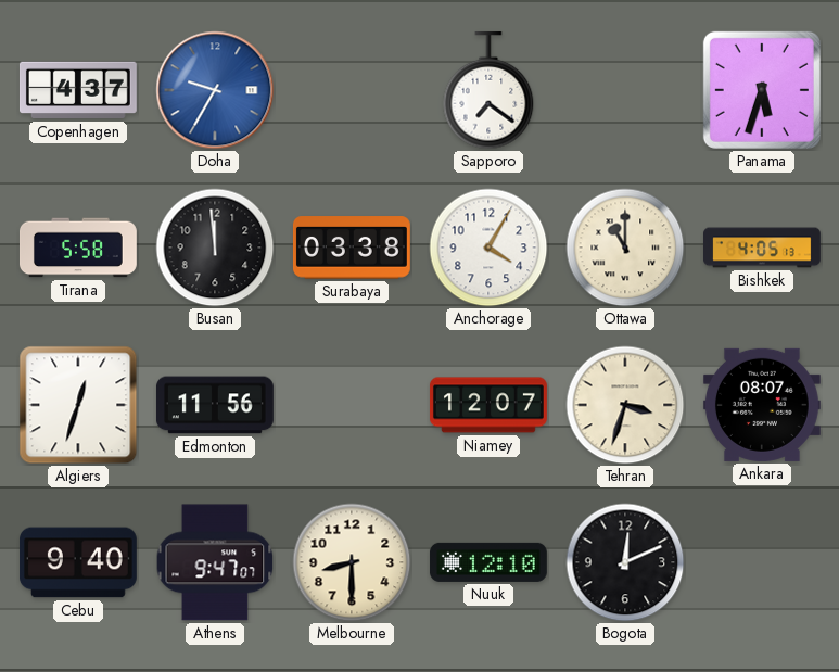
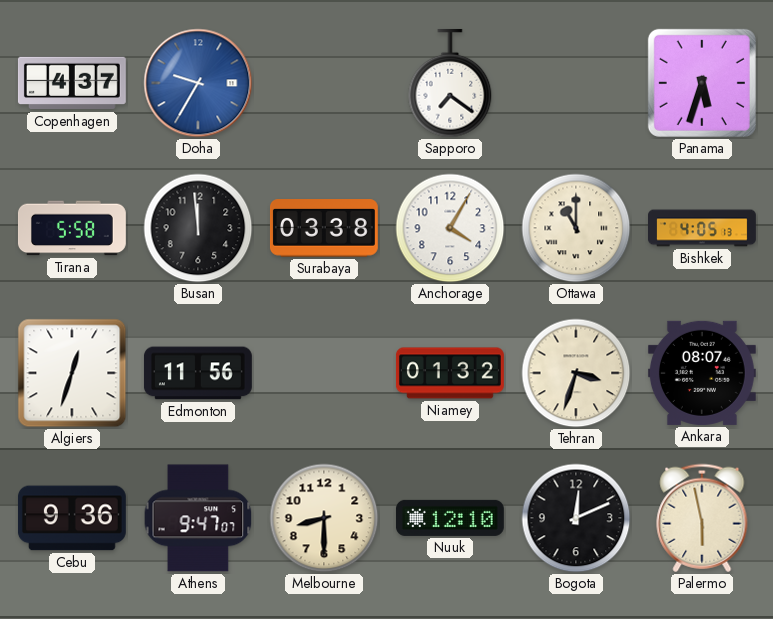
Niamey: 12:07 -> 01:32
Cebu: 9:40 -> 9:36
Palermo: none -> 5:58
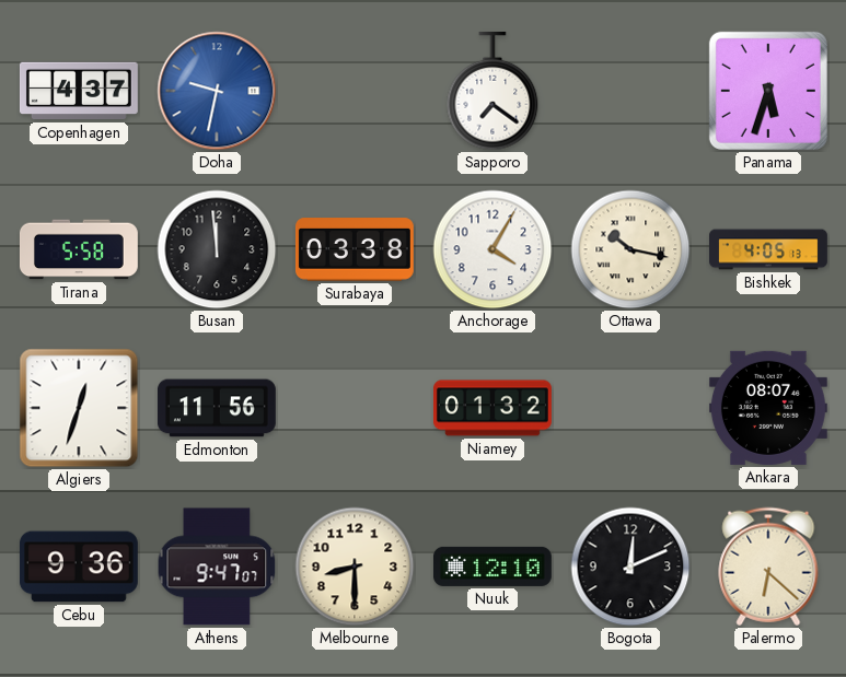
Doha: 9:35 -> 9:32
Ottawa: 11:00 -> 10:17
Tehran: 3:33 -> none
Palermo: 5:58 -> 6:22
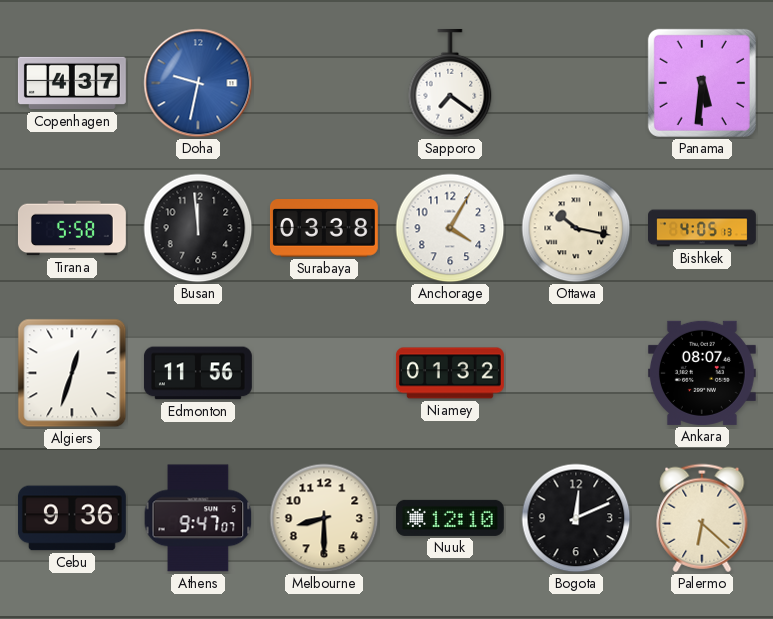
Panama: 5:33 -> 5:31
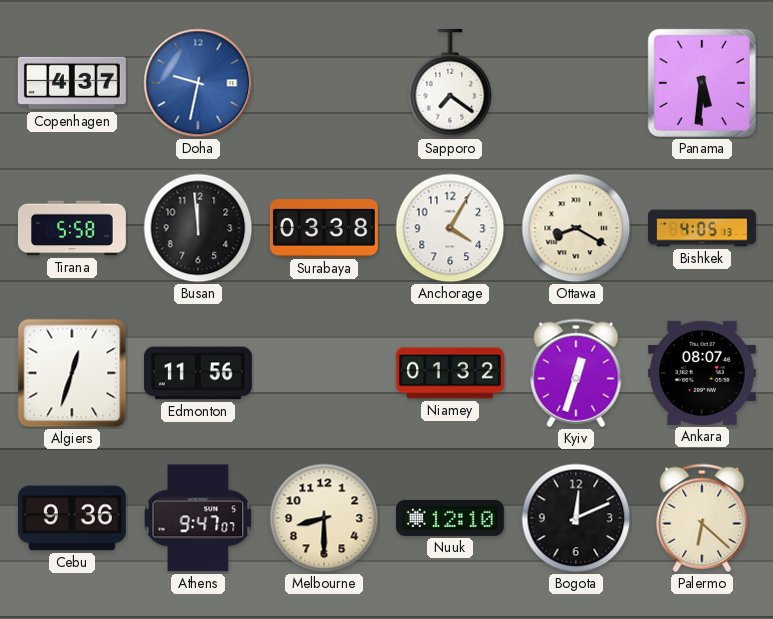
Ottawa: 10:17 -> 8:20
Kyiv: none -> 12:33
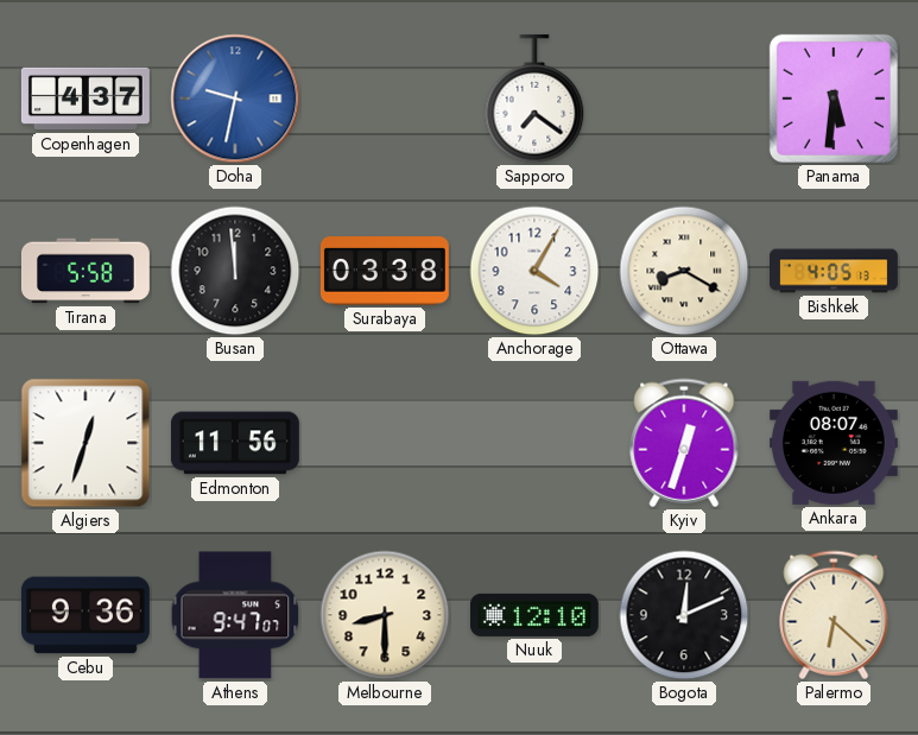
Niamey: 01:32 -> none
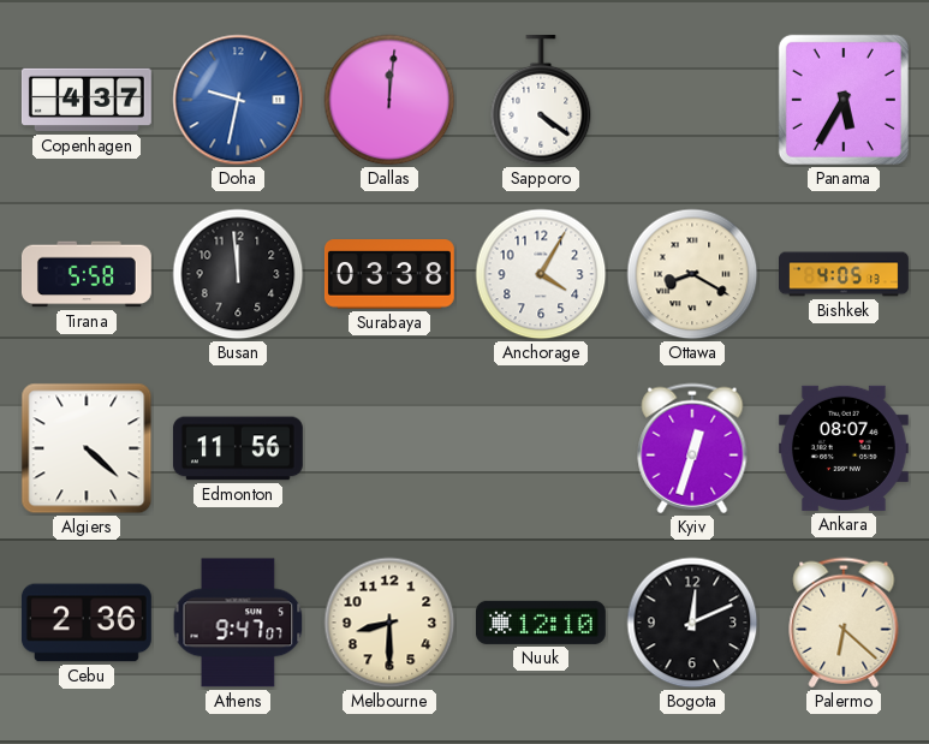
Dallas: none -> 12:01
Sapporo: 7:21 -> 4:21
Panama: 5:31 -> 5:35
Algiers: 12:33 -> 4:22
Cebu: 9:36 -> 2:36
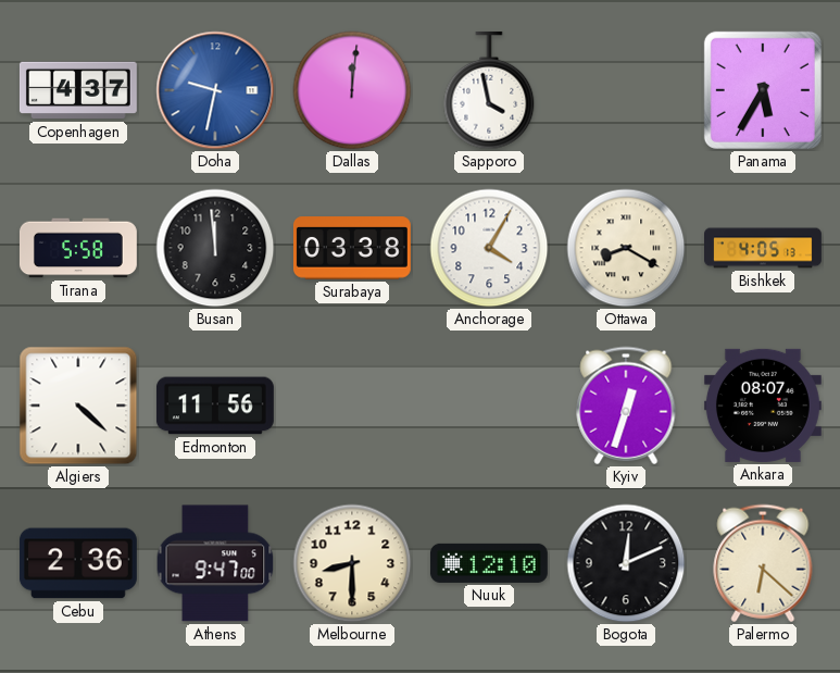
Sapporo: 4:21 -> 3:58
Athens: 9:47:07 -> 9:47:00
